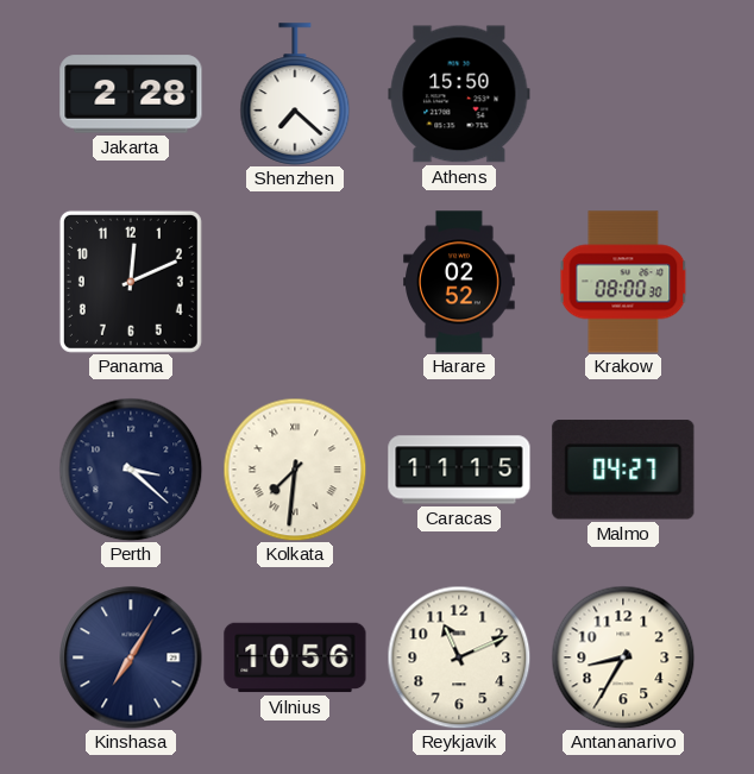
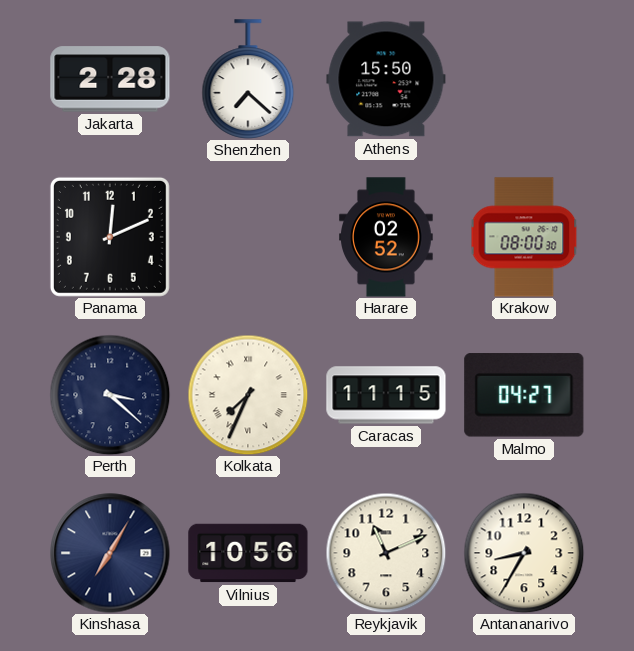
Kolkata: 7:31 -> 7:34
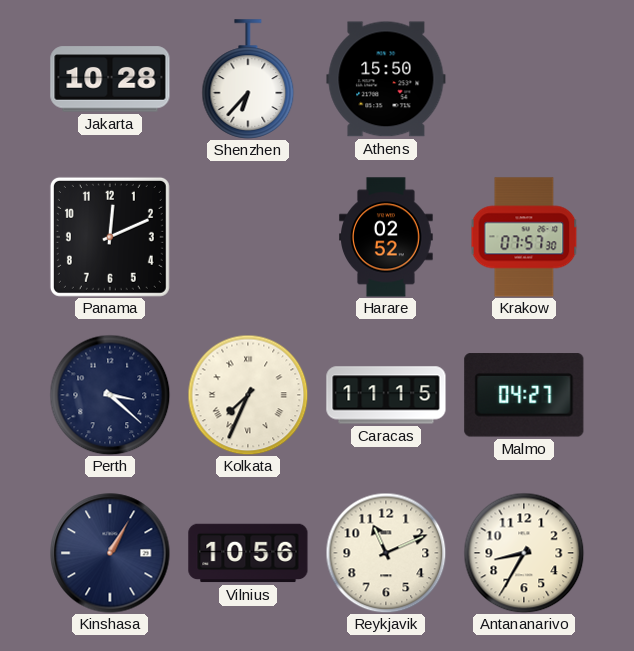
Jakarta: 2:28 -> 10:28
Shenzhen: 7:22 -> 6:37
Krakow: 08:00 -> 07:57
Kinshasa: 7:05 -> 1:05
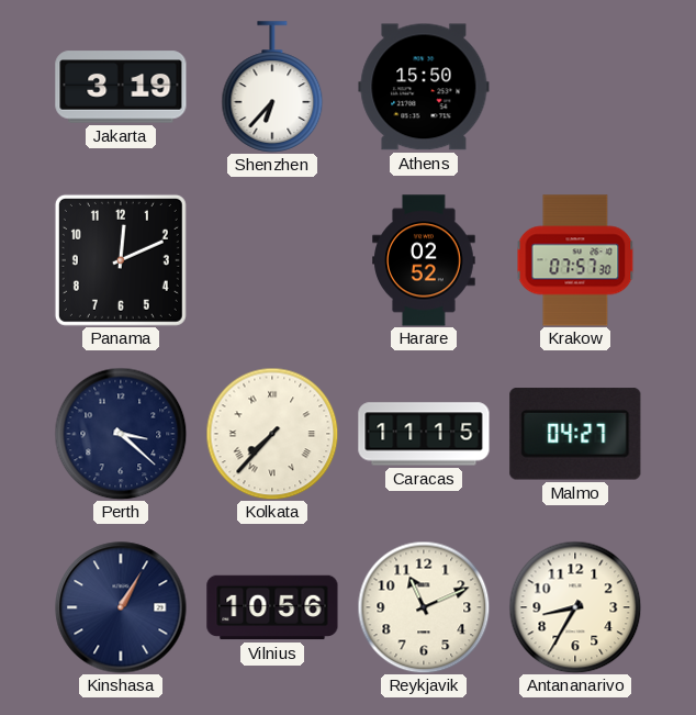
Jakarta: 10:28 -> 3:19
Kolkata: 7:34 -> 7:37
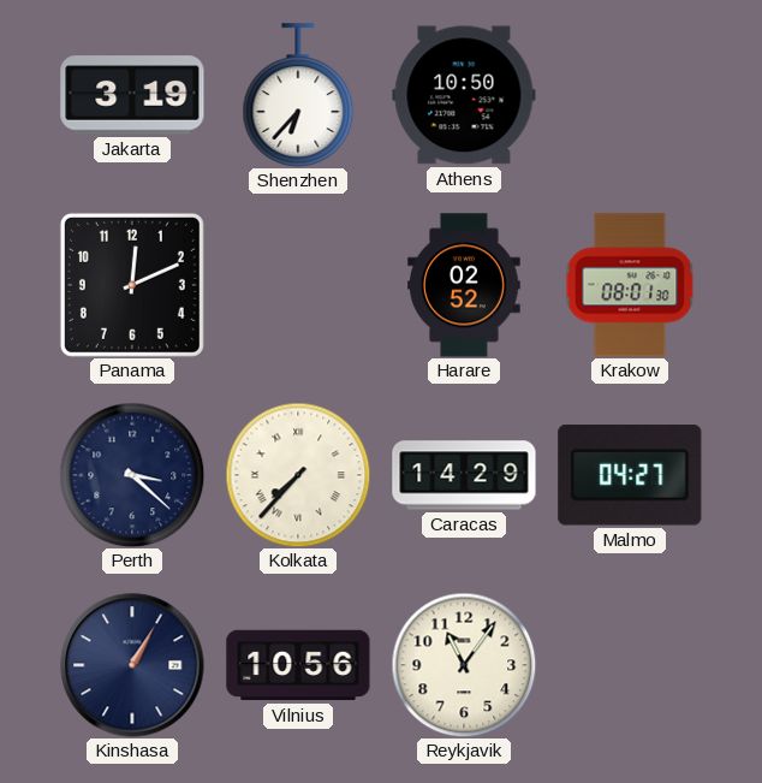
Athens: 15:50 -> 10:50
Krakow: 07:57 -> 08:01
Caracas: 11:15 -> 14:29
Reykjavik: 11:11 -> 11:06
Antananarivo: 8:35 -> none
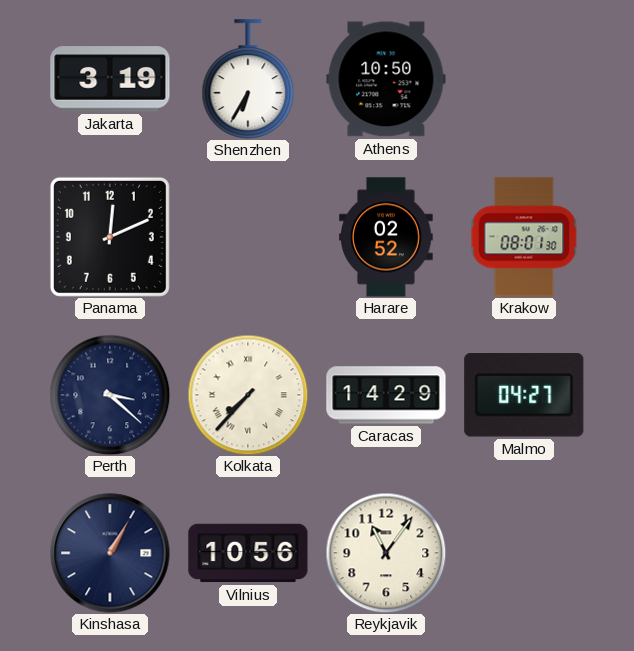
Shenzhen: 6:37 -> 6:35
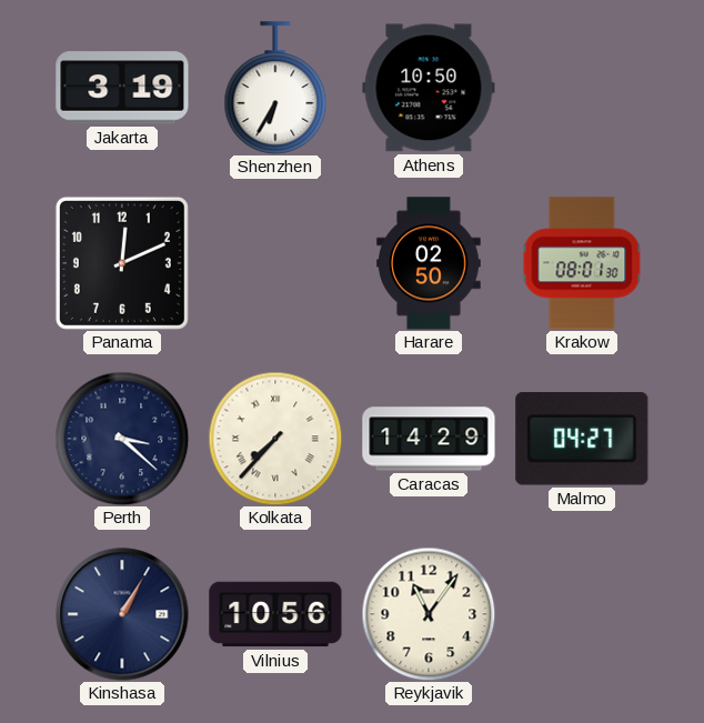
Harare: 02:52 -> 02:50
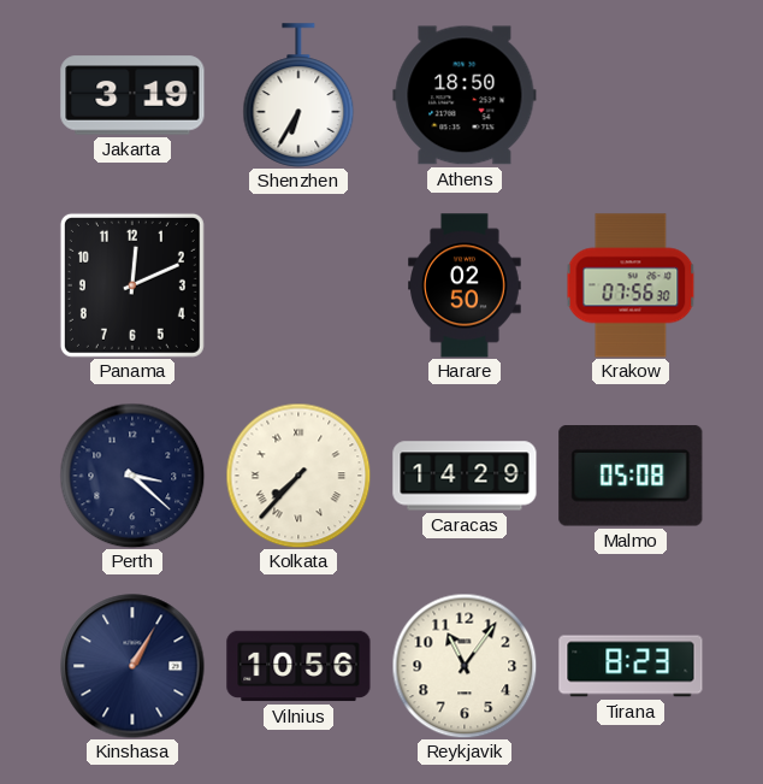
Athens: 10:50 -> 18:50
Krakow: 08:01 -> 07:56
Malmo: 04:27 -> 05:08
Tirana: none -> 8:23
